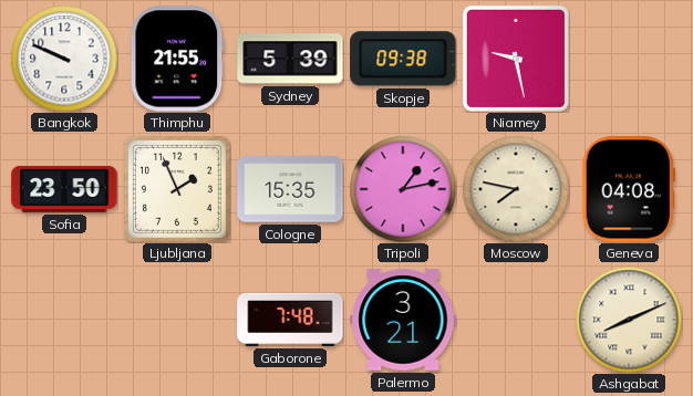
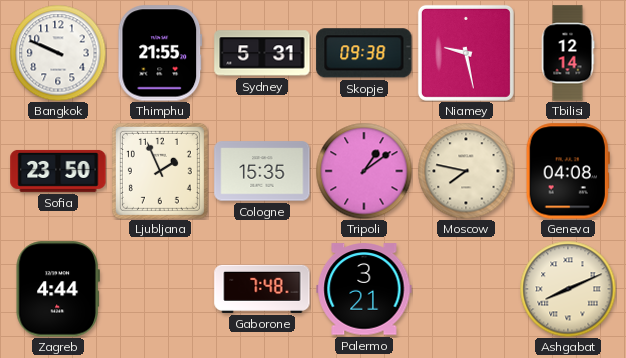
Sydney: 5:39 -> 5:31
Tbilisi: none -> 12:14
Tripoli: 1:13 -> 1:09
Zagreb: none -> 4:44
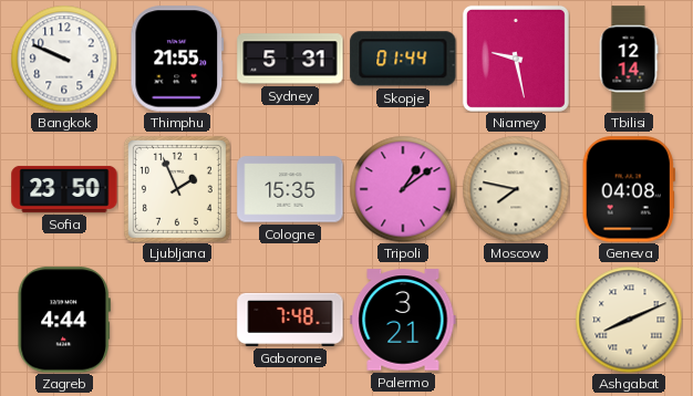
Skopje: 09:38 -> 01:44
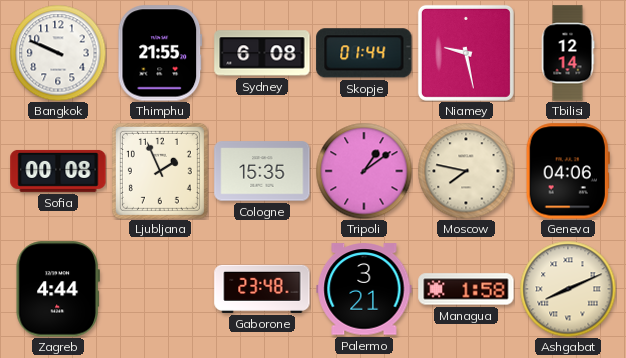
Sydney: 5:31 -> 6:08
Sofia: 23:50 -> 00:08
Geneva: 04:08 -> 04:06
Gaborone: 7:48 -> 23:48
Managua: none -> 1:58
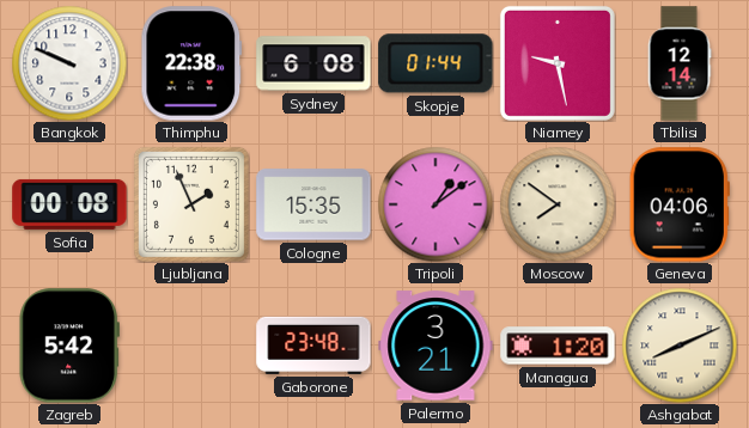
Thimphu: 21:55 -> 22:38
Moscow: 7:47 -> 7:51
Zagreb: 4:44 -> 5:42
Managua: 1:58 -> 1:20
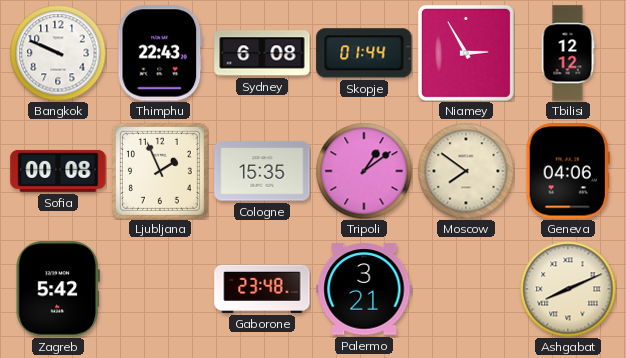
Thimphu: 22:38 -> 22:43
Niamey: 9:28 -> 2:55
Tbilisi: 12:14 -> 12:12
Managua: 1:20 -> none
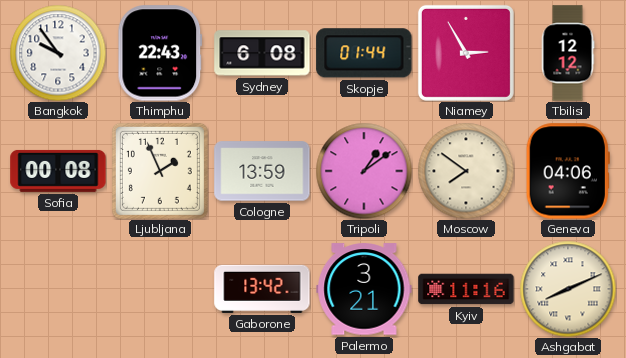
Bangkok: 9:49 -> 9:54
Cologne: 15:35 -> 13:59
Zagreb: 5:42 -> none
Gaborone: 23:48 -> 13:42
Kyiv: none -> 11:16
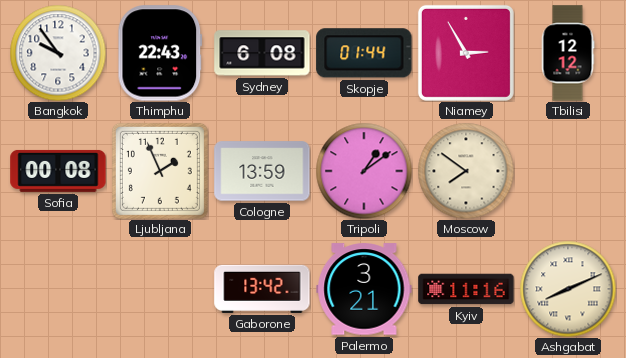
Geneva: 04:06 -> none
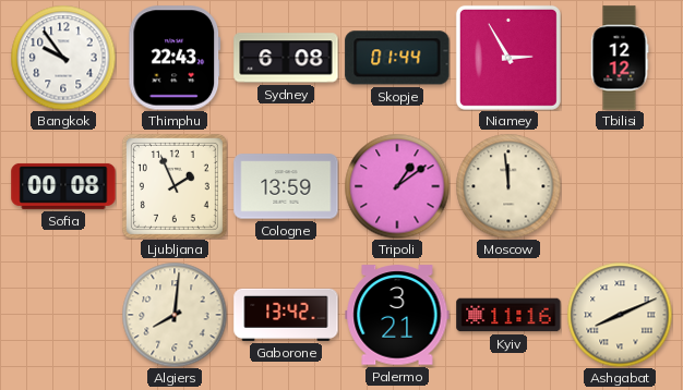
Moscow: 7:51 -> 11:59
Algiers: none -> 8:01
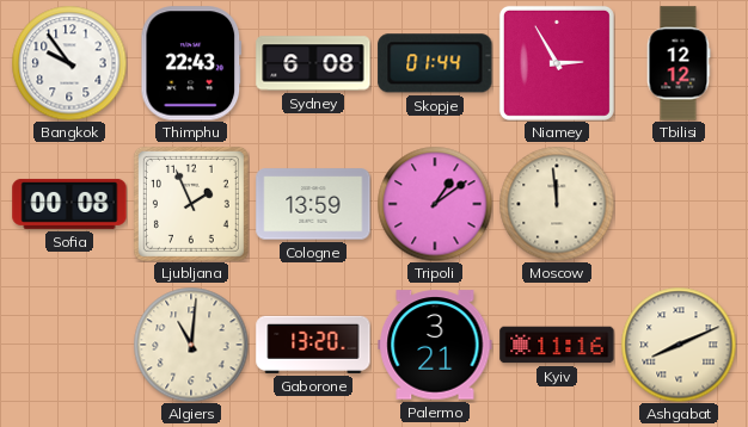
Algiers: 8:01 -> 11:01
Gaborone: 13:42 -> 13:20
